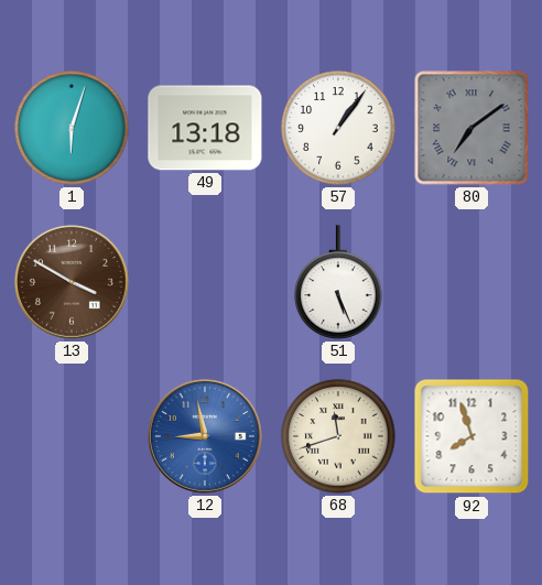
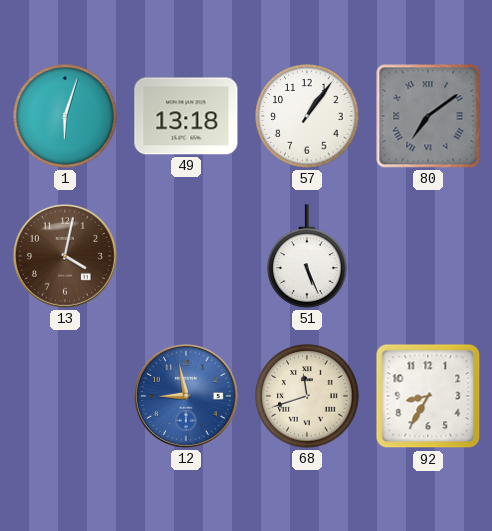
13: 3:50 -> 4:02
92: 7:57 -> 8:35
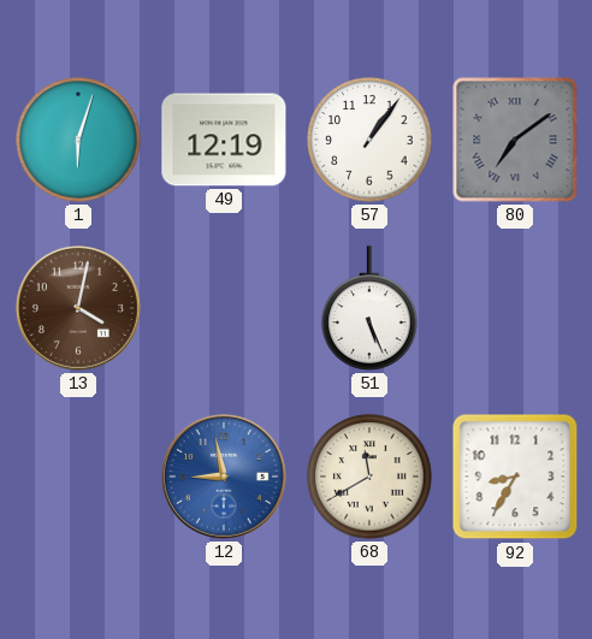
49: 13:18 -> 12:19
68: 11:42 -> 11:40
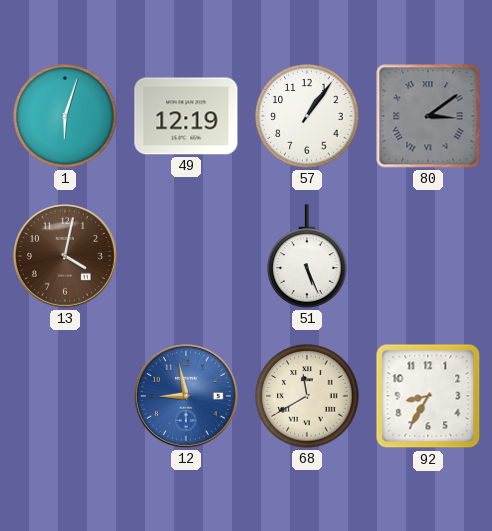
80: 7:09 -> 3:09
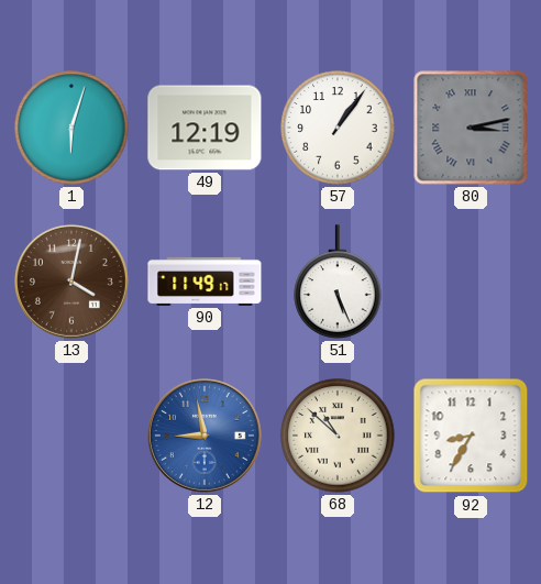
80: 3:09 -> 3:13
90: none -> 11:49
68: 11:40 -> 10:52
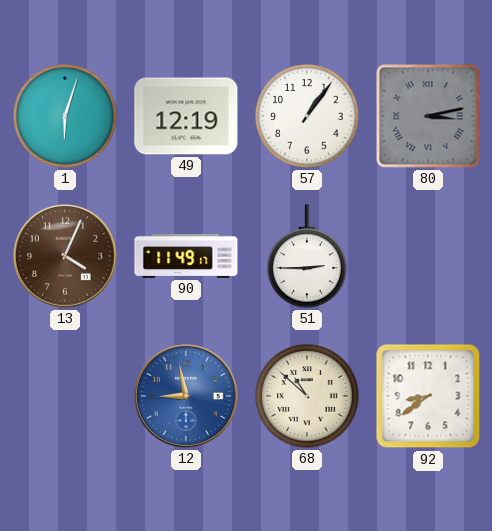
13: 4:02 -> 4:04
51: 5:26 -> 2:45
92: 8:35 -> 8:39
